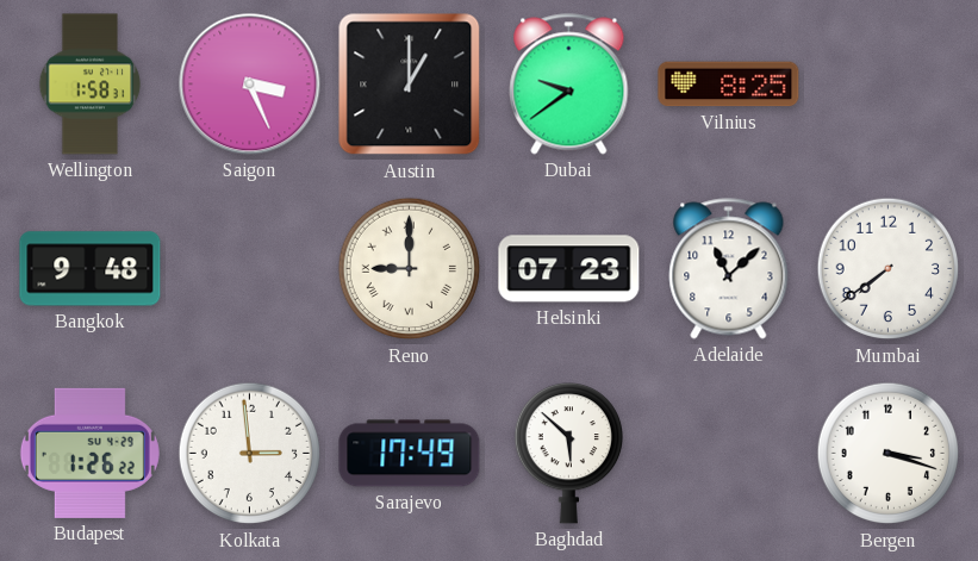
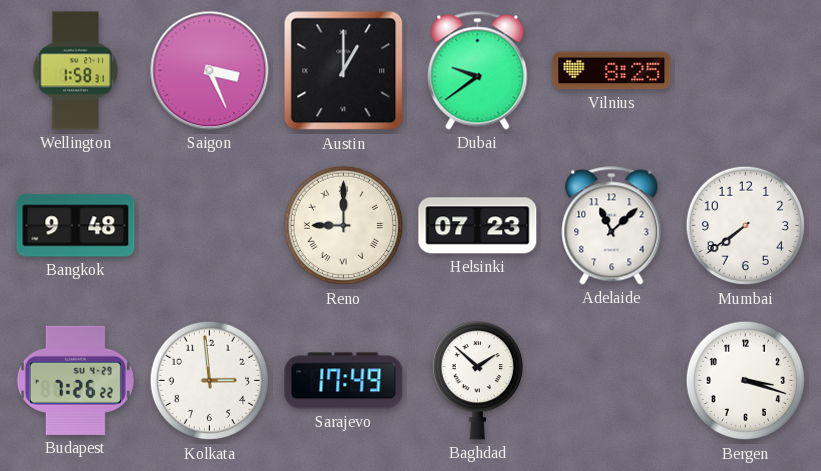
Budapest: 1:26 -> 7:26
Baghdad: 5:52 -> 1:52
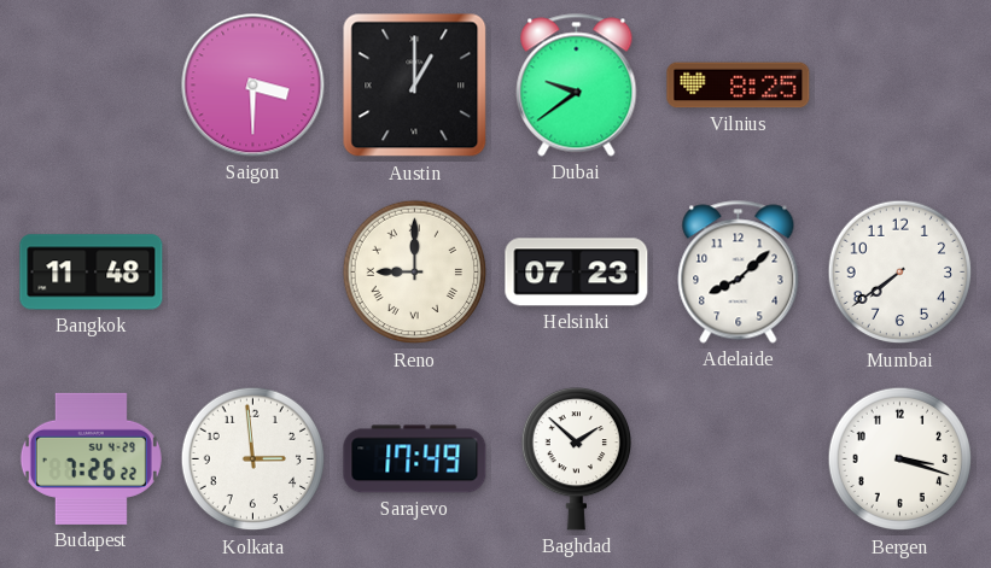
Wellington: 1:58 -> none
Saigon: 3:26 -> 3:30
Bangkok: 9:48 -> 11:48
Adelaide: 11:08 -> 8:08
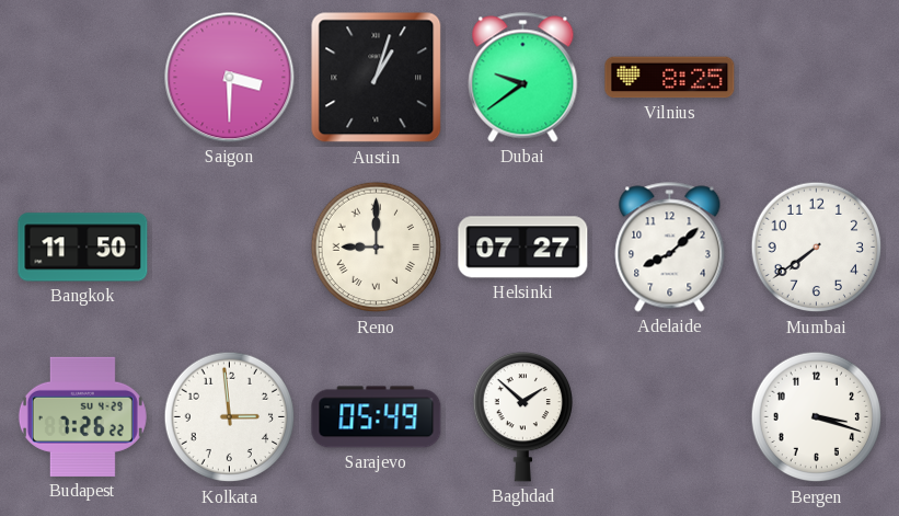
Austin: 1:00 -> 1:03
Bangkok: 11:48 -> 11:50
Helsinki: 07:23 -> 07:27
Sarajevo: 17:49 -> 05:49
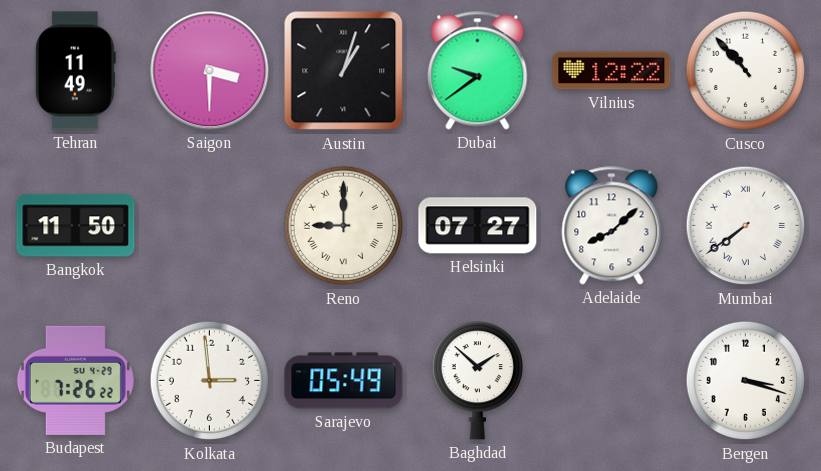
Tehran: none -> 11:49
Vilnius: 8:25 -> 12:22
Cusco: none -> 10:53
Mumbai numerals: Arabic -> Roman
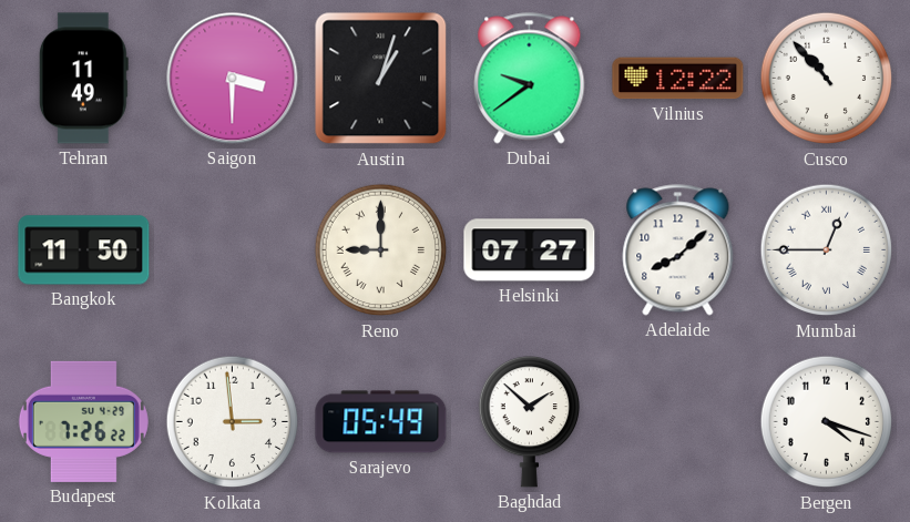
Mumbai: 7:39 -> 12:45
Bergen: 3:18 -> 4:18
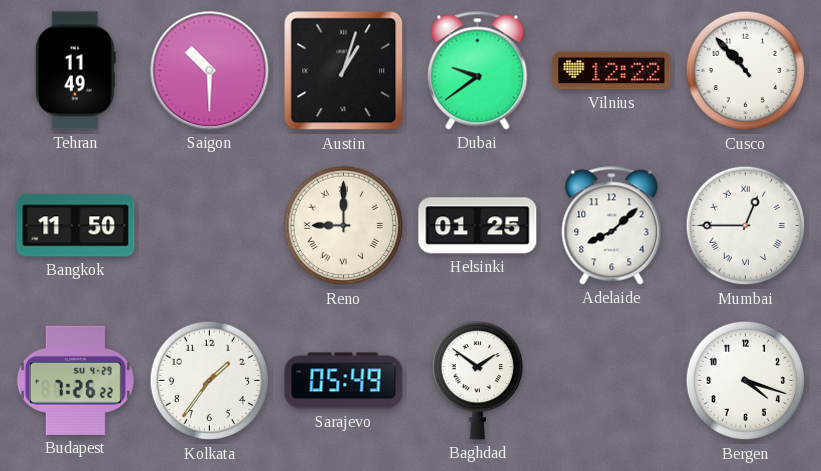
Saigon: 3:30 -> 10:30
Helsinki: 07:27 -> 01:25
Kolkata: 2:59 -> 1:36
Baghdad: 1:52 -> 1:51
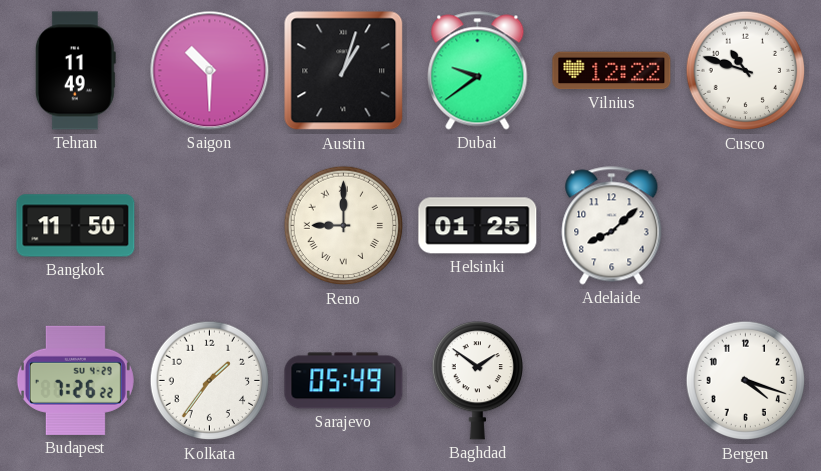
Cusco: 10:53 -> 10:48
Mumbai: 12:45 -> none
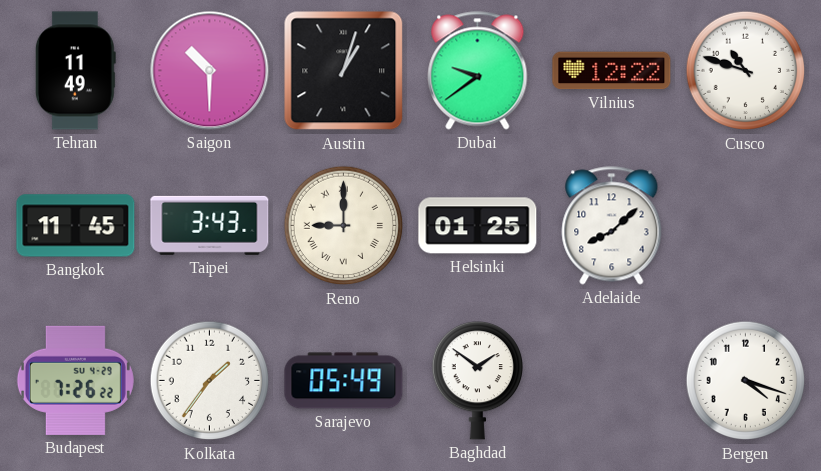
Bangkok: 11:50 -> 11:45
Taipei: none -> 3:43
